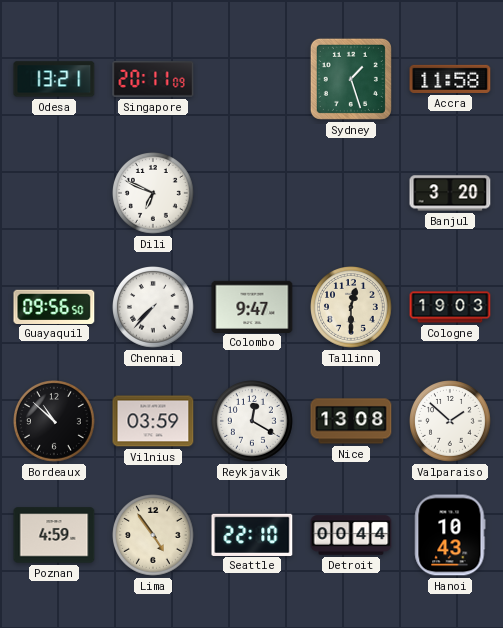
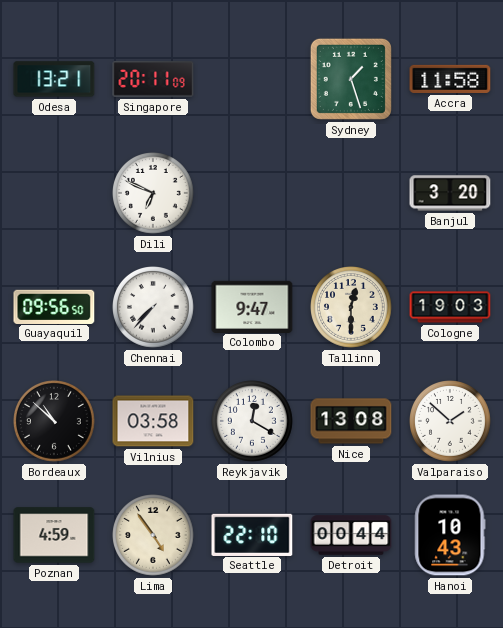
Vilnius: 03:59 -> 03:58
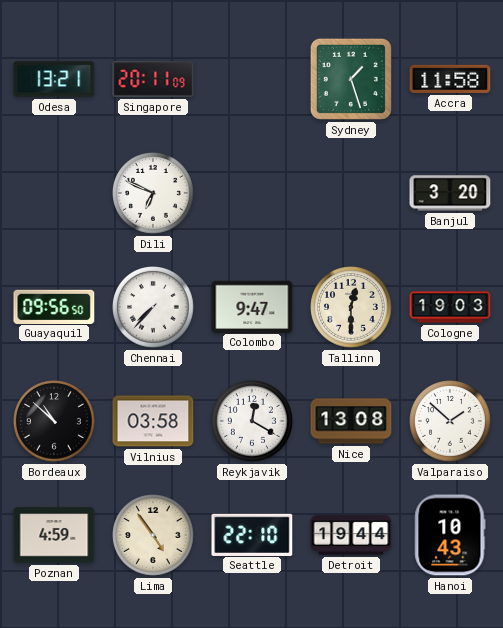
Detroit: 00:44 -> 19:44
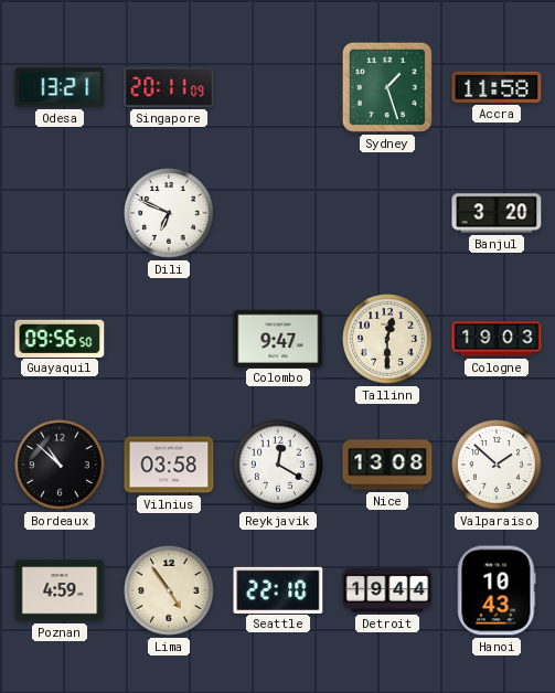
Chennai: 7:37 -> none
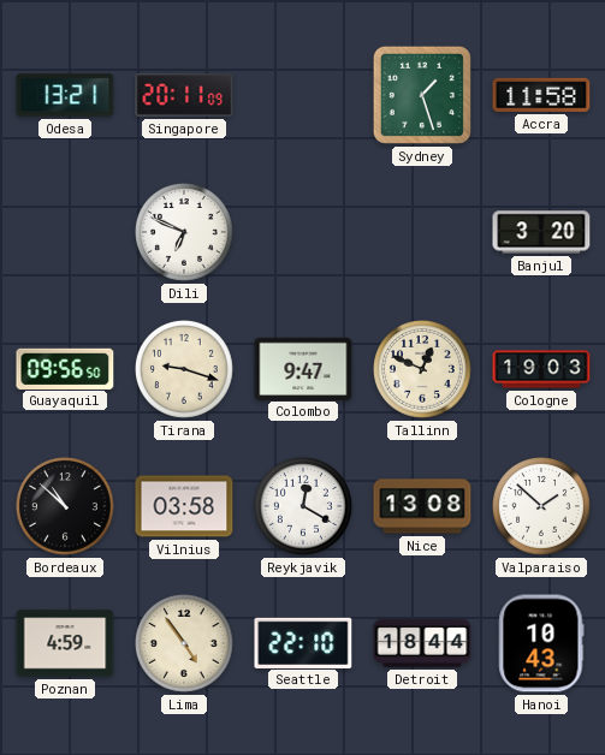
Tirana: none -> 9:18
Tallinn: 12:30 -> 12:49
Detroit: 19:44 -> 18:44
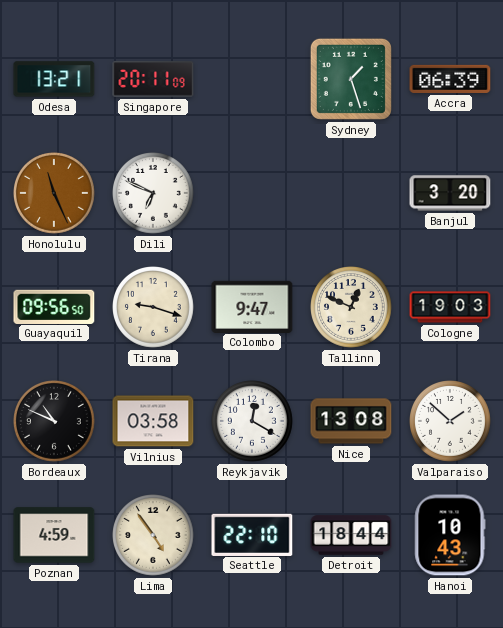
Accra: 11:58 -> 06:39
Honolulu: none -> 11:26
Bordeaux: 10:52 -> 10:49
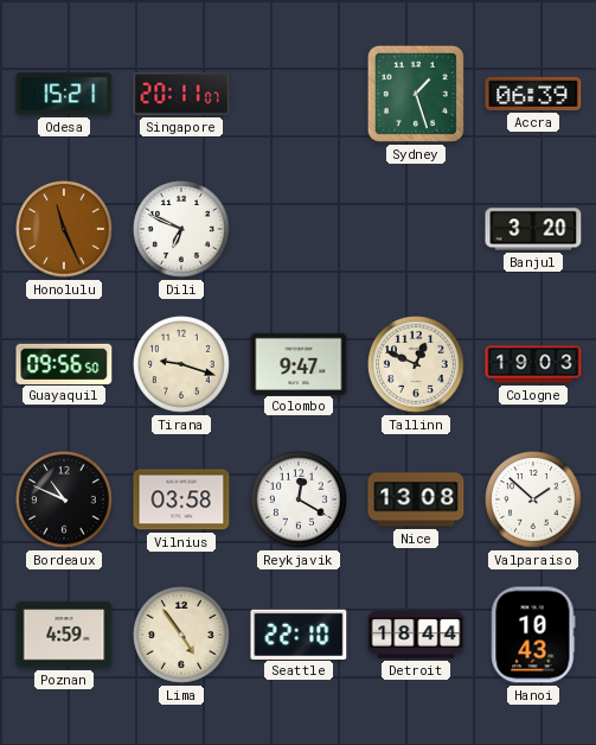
Odesa: 13:21 -> 15:21
Singapore: 20:11:09 -> 20:11:07
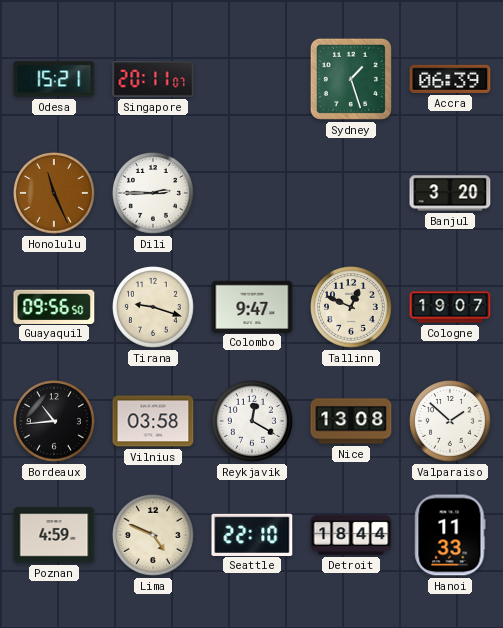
Dili: 6:49 -> 2:45
Cologne: 19:03 -> 19:07
Bordeaux: 10:49 -> 10:44
Lima: 4:54 -> 4:49
Hanoi: 10:43 -> 11:33
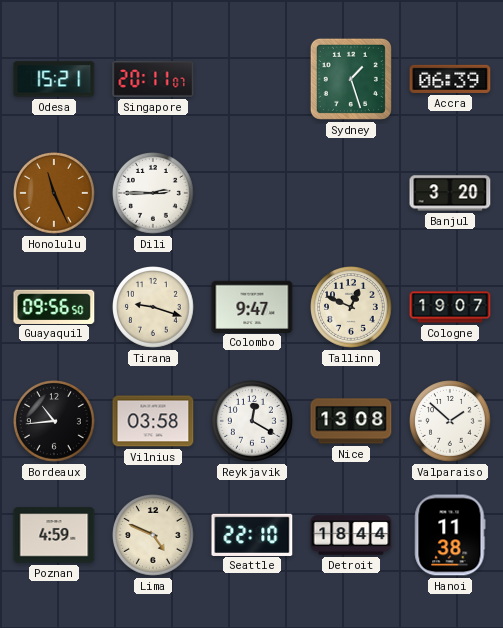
Hanoi: 11:33 -> 11:38
